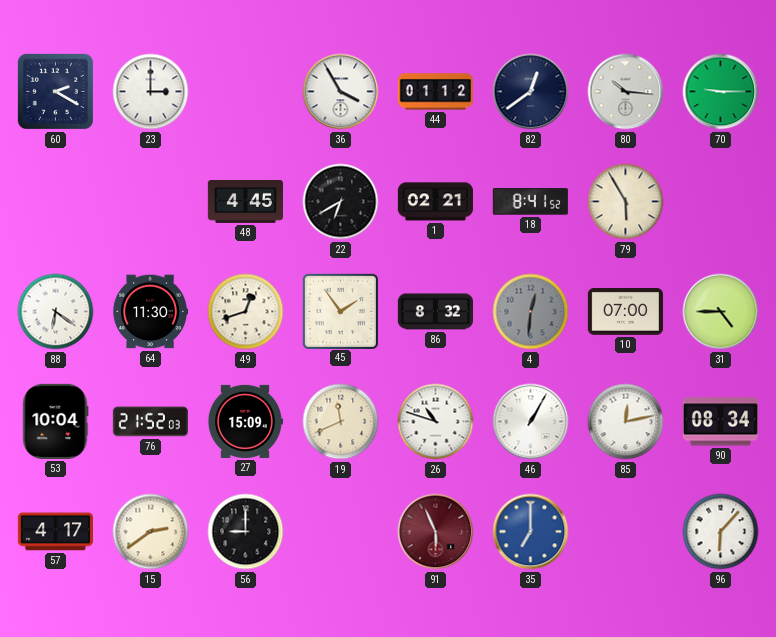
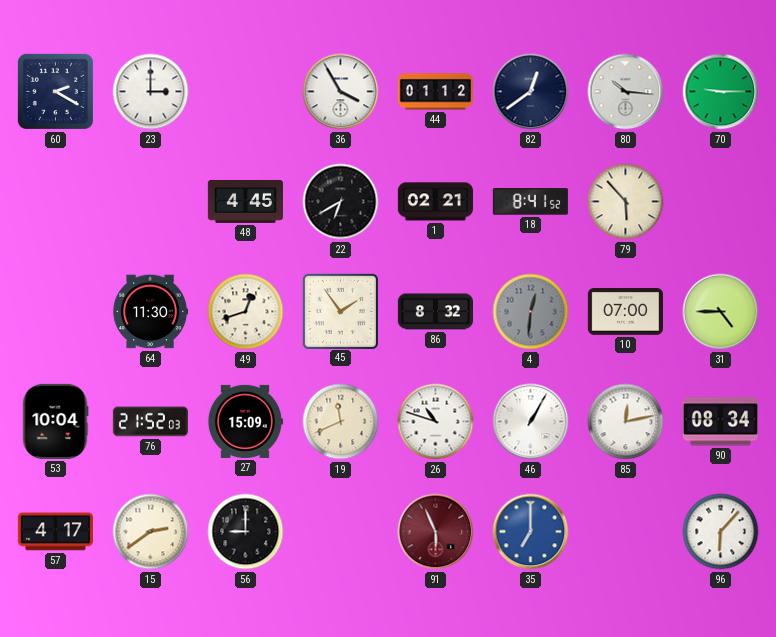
79: 5:55 -> 5:53
88: 6:21 -> none
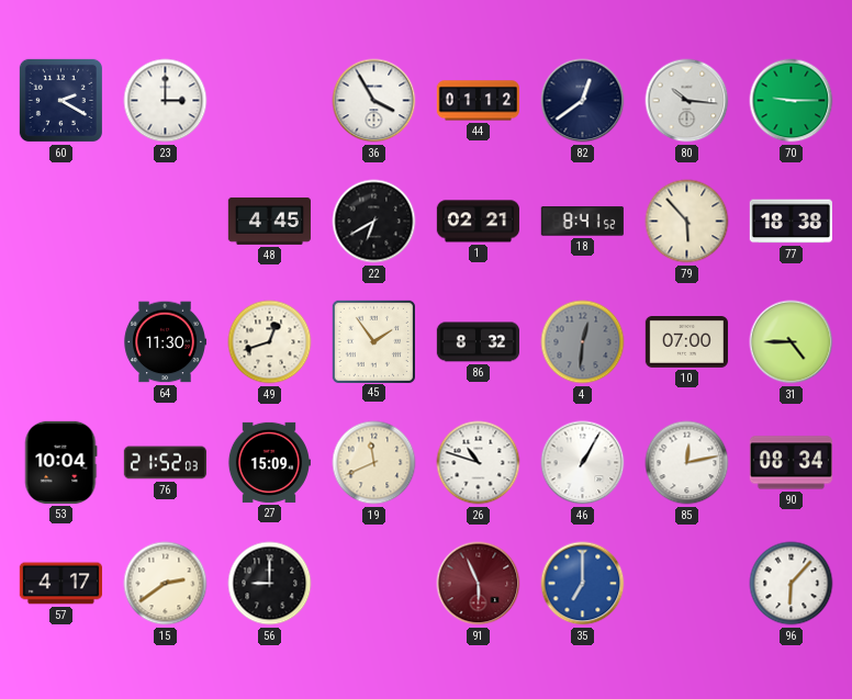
77: none -> 18:38
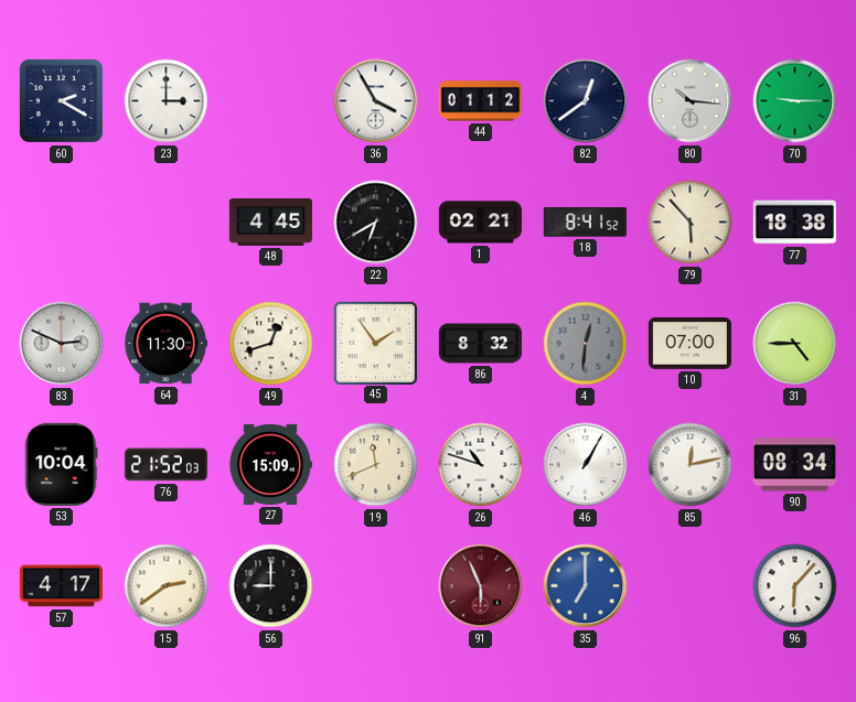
83: none -> 2:49
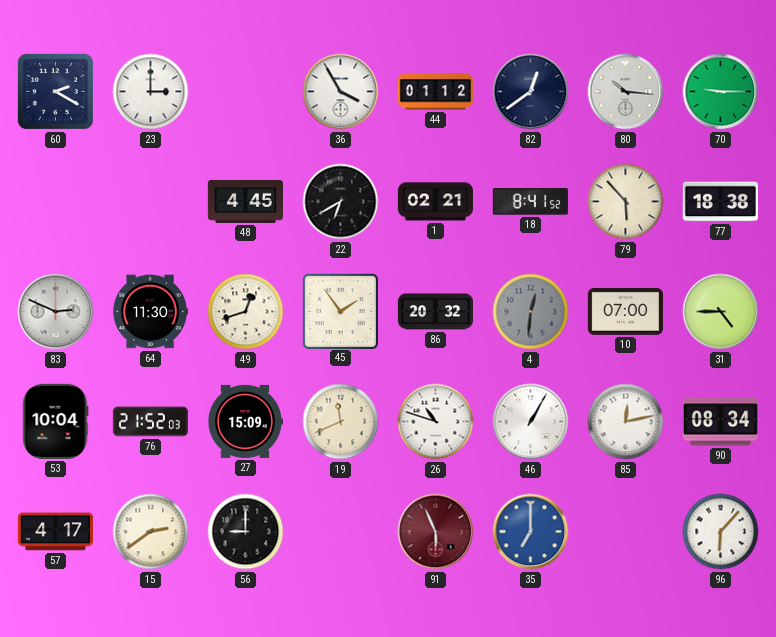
86: 8:32 -> 20:32
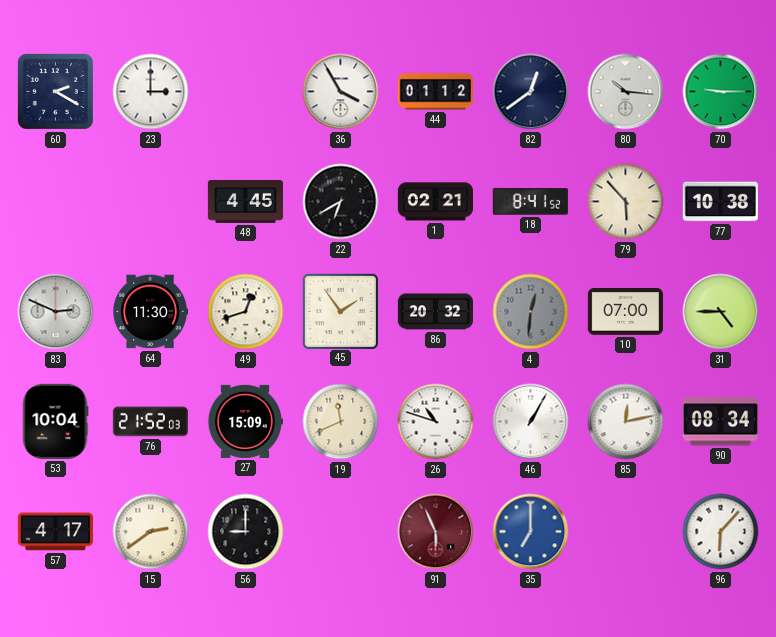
77: 18:38 -> 10:38
